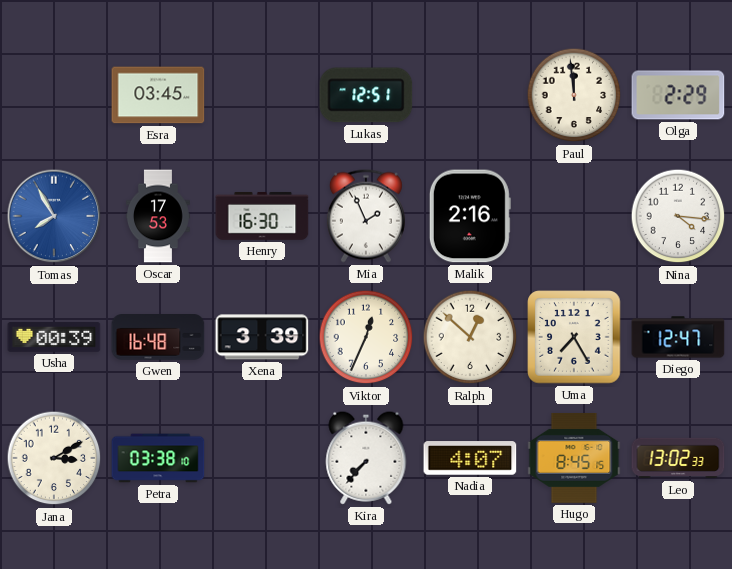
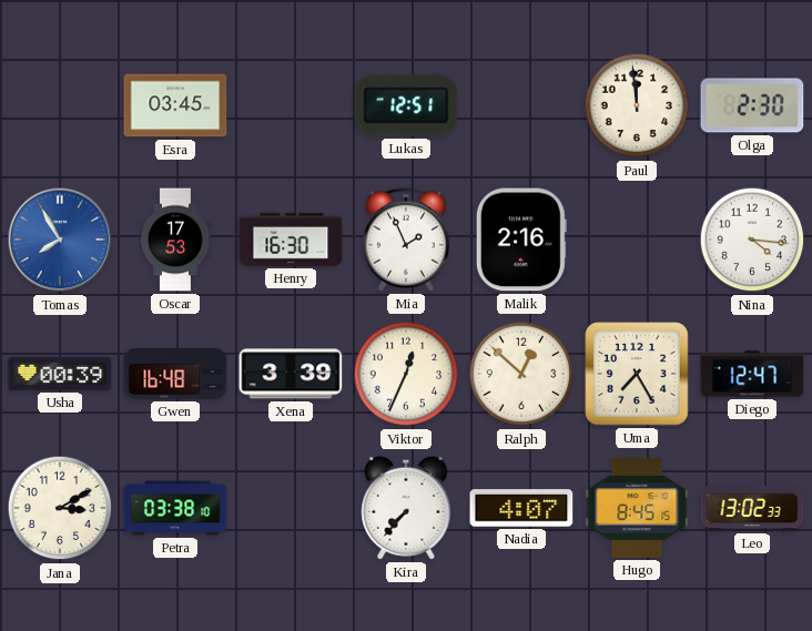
Olga: 2:29 -> 2:30
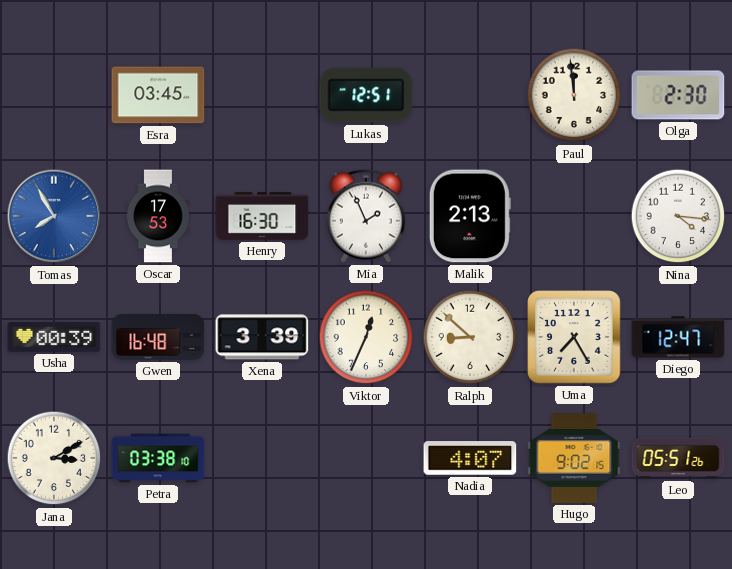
Malik: 2:16 -> 2:13
Ralph: 12:52 -> 8:52
Kira: 7:37 -> none
Hugo: 8:45 -> 9:02
Leo: 13:02 -> 05:51
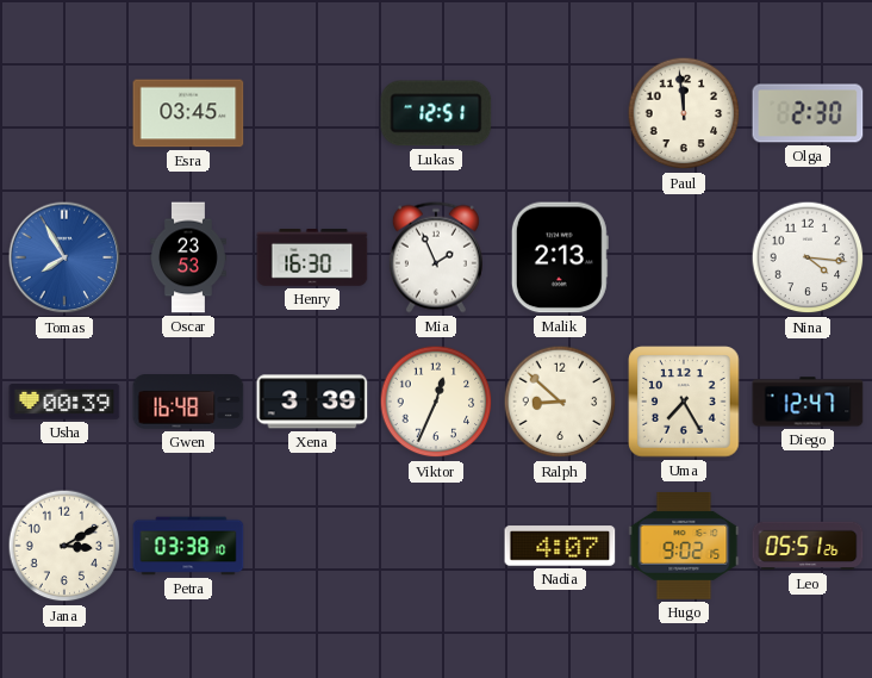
Oscar: 17:53 -> 23:53
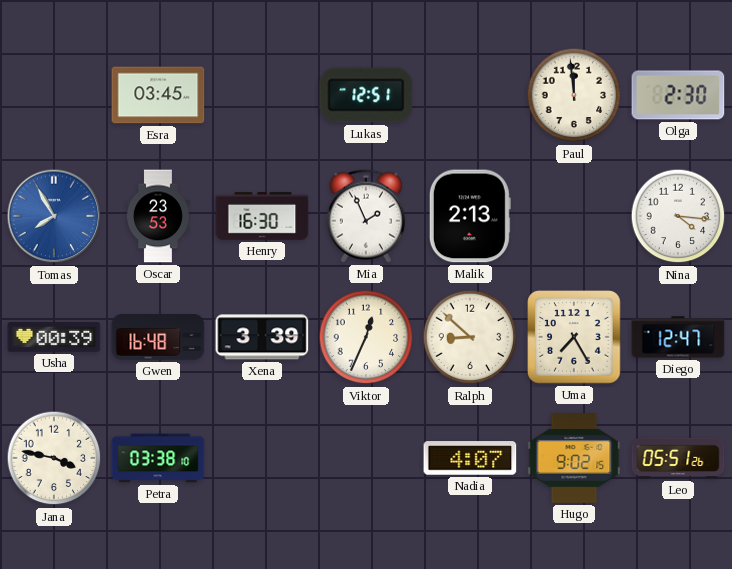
Jana: 3:10 -> 3:47
